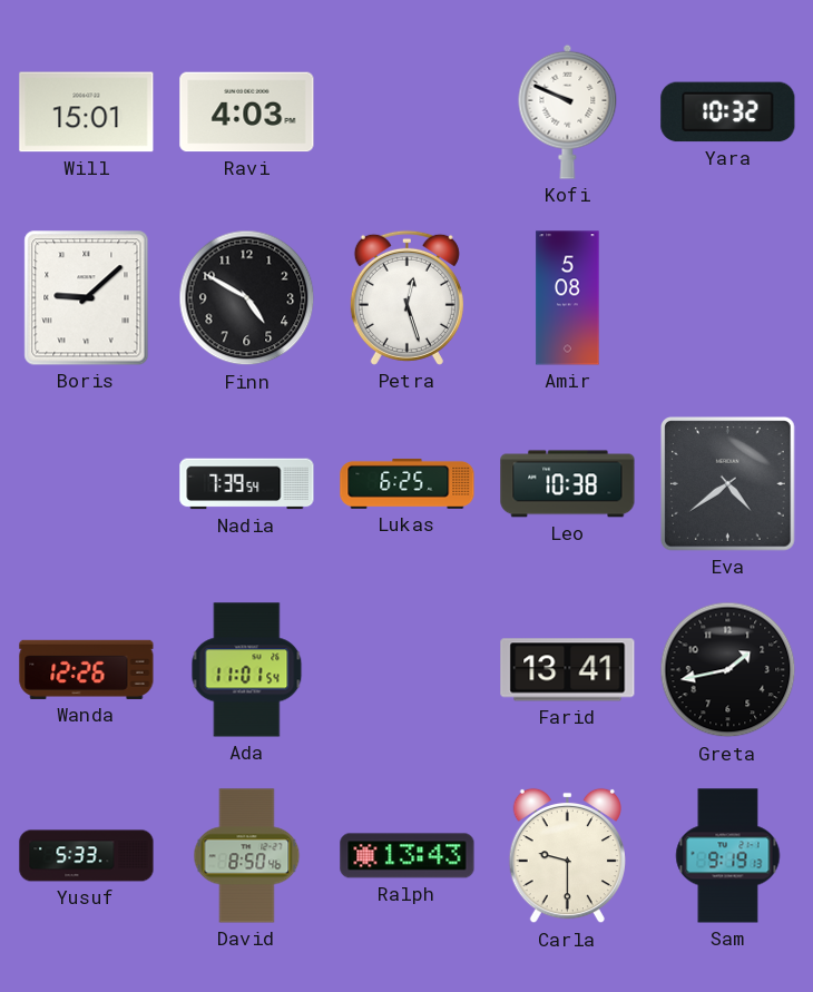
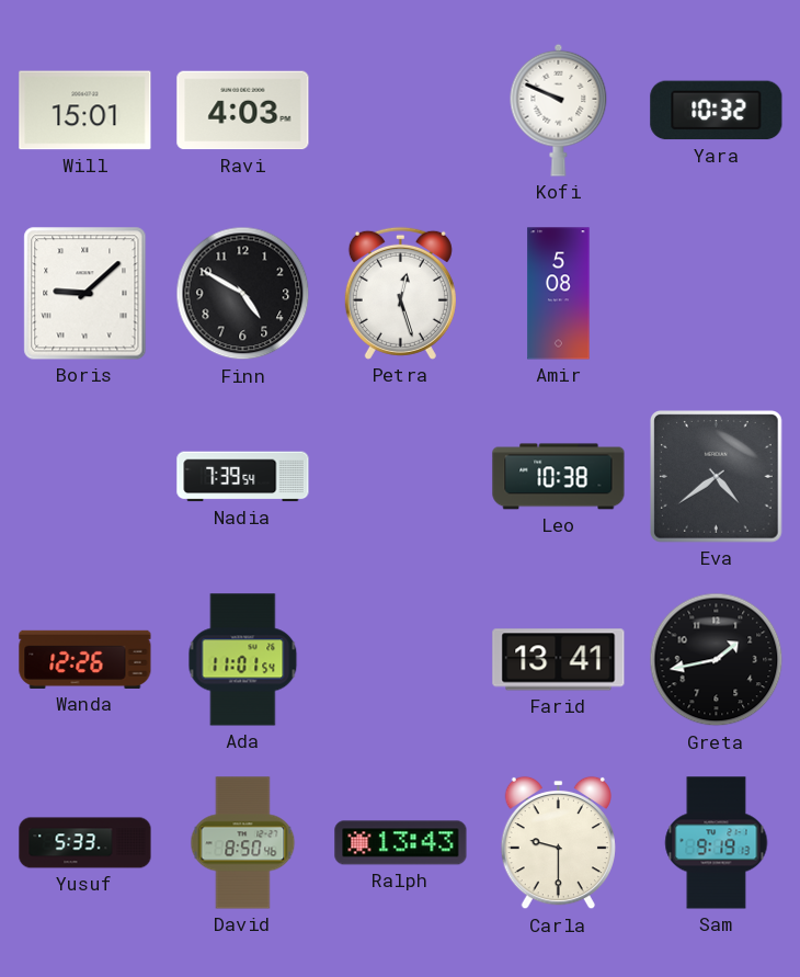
Lukas: 6:25 -> none
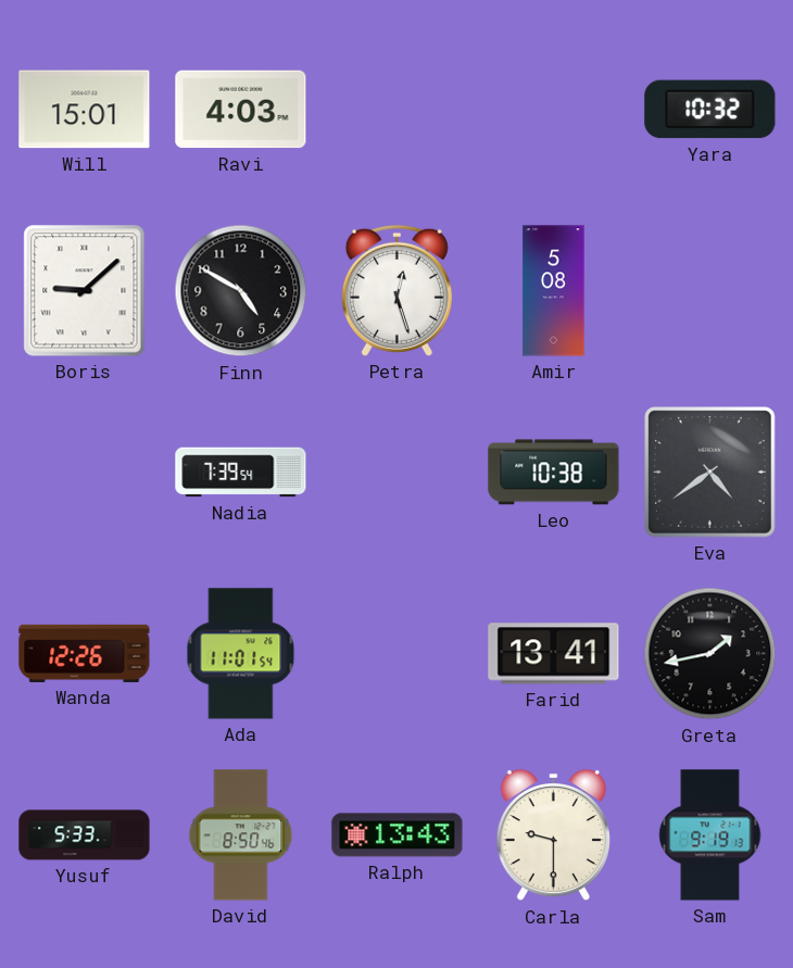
Kofi: 9:49 -> none
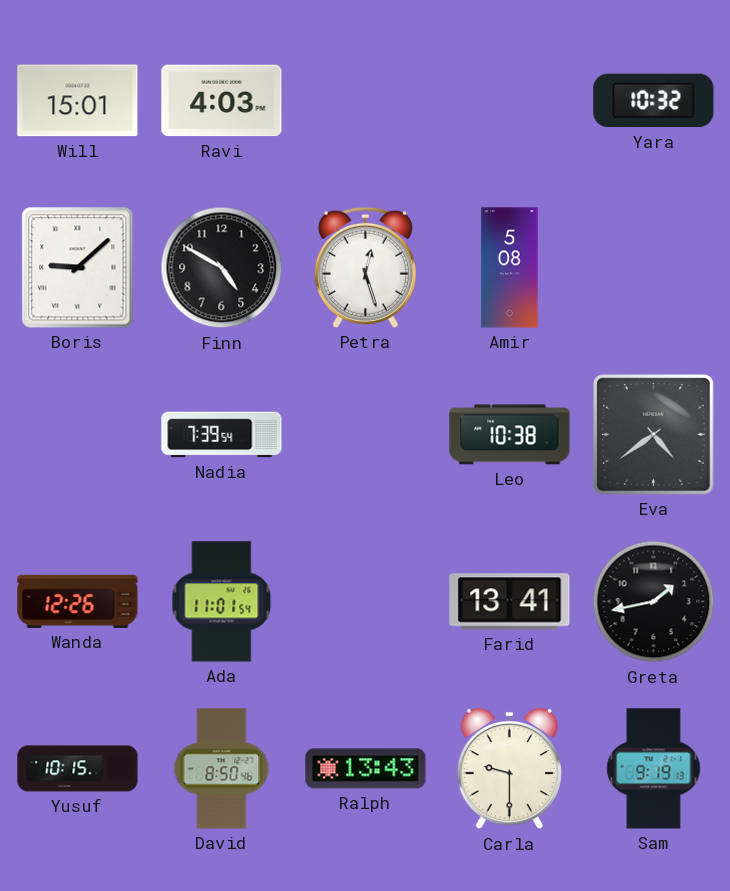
Yusuf: 5:33 -> 10:15
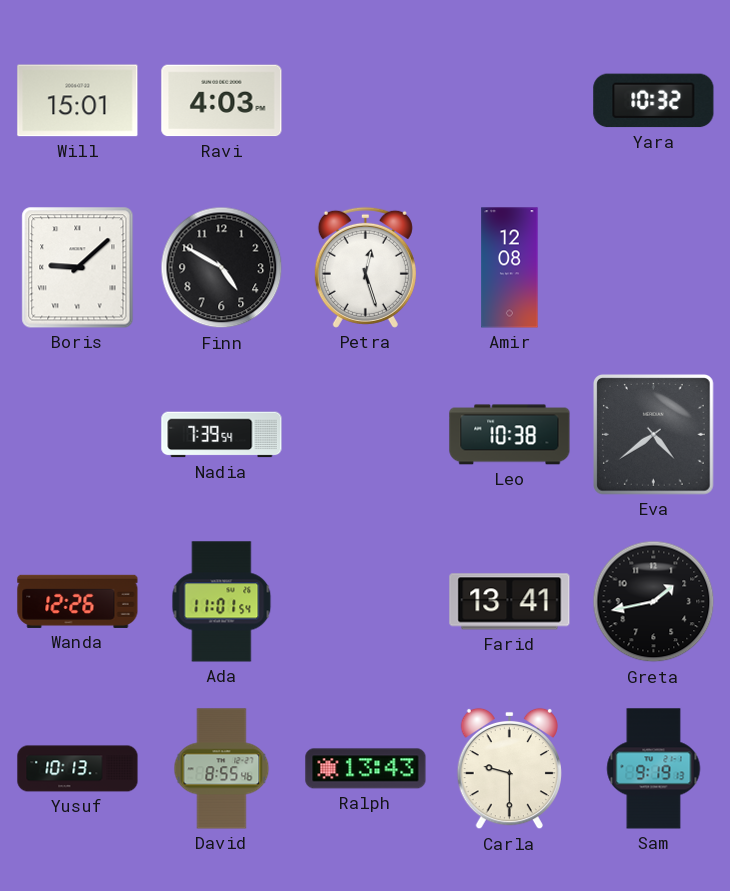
Amir: 5:08 -> 12:08
Yusuf: 10:15 -> 10:13
David: 8:50 -> 8:55
